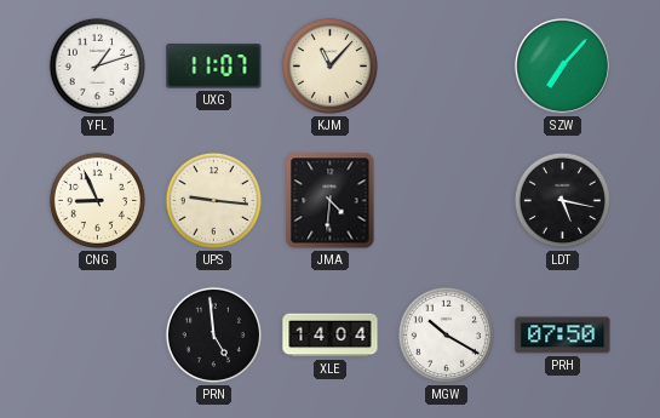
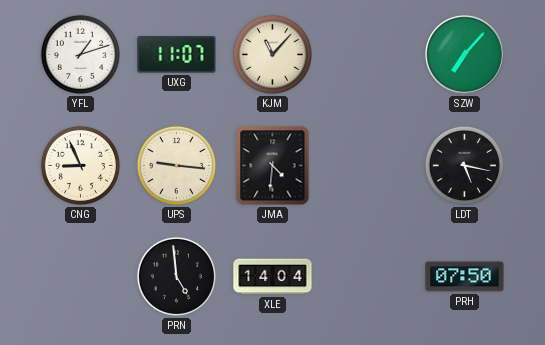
MGW: 10:20 -> none
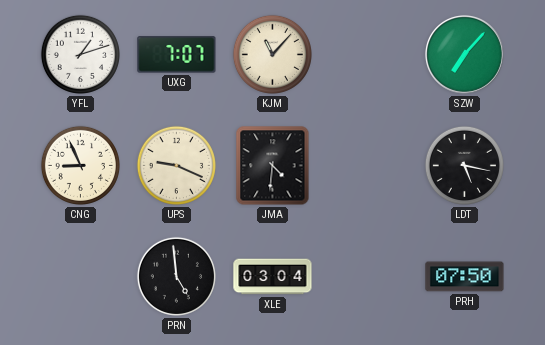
UXG: 11:07 -> 7:07
UPS: 9:16 -> 9:19
XLE: 14:04 -> 03:04
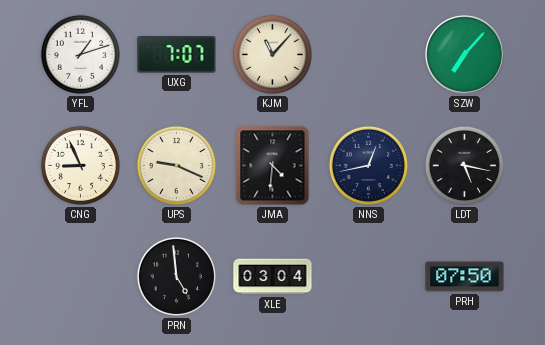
NNS: none -> 12:43
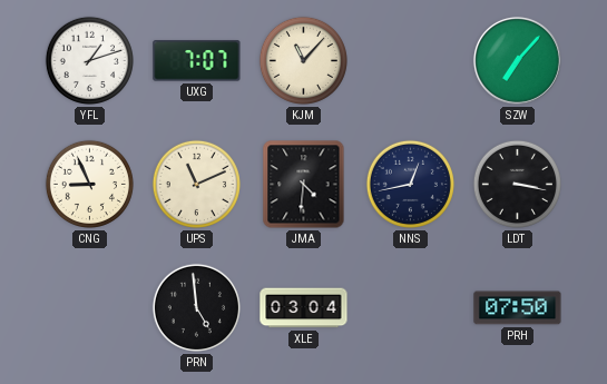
UPS: 9:19 -> 11:11
LDT: 5:17 -> 3:17
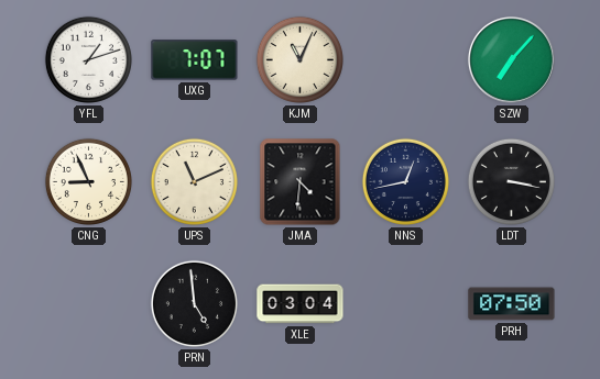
KJM: 11:07 -> 11:04
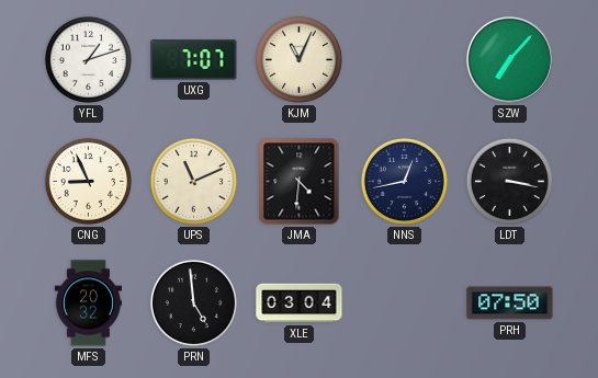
MFS: none -> 20:32
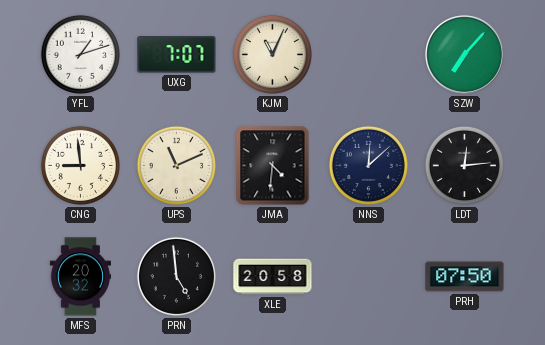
CNG: 8:56 -> 8:59
NNS: 12:43 -> 12:08
LDT: 3:17 -> 12:14
XLE: 03:04 -> 20:58
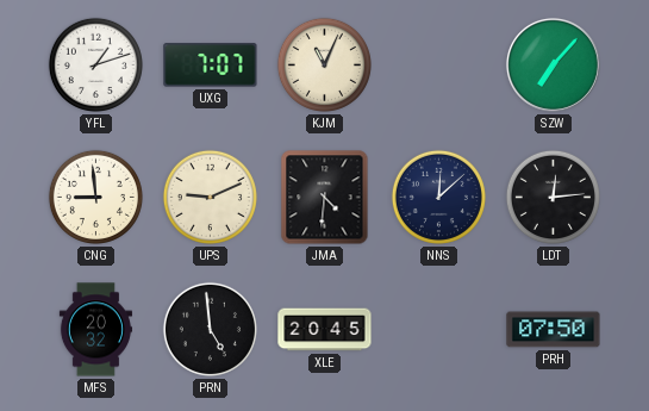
UPS: 11:11 -> 9:11
XLE: 20:58 -> 20:45
